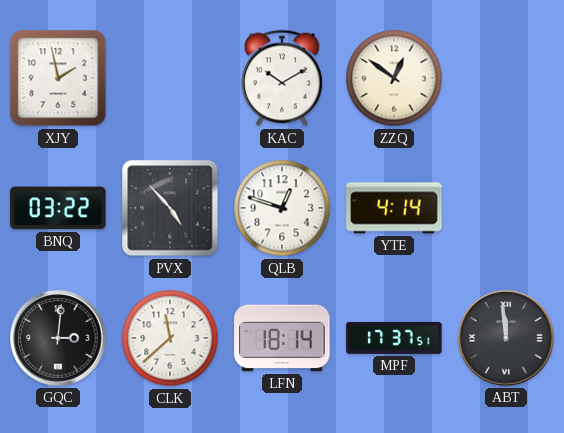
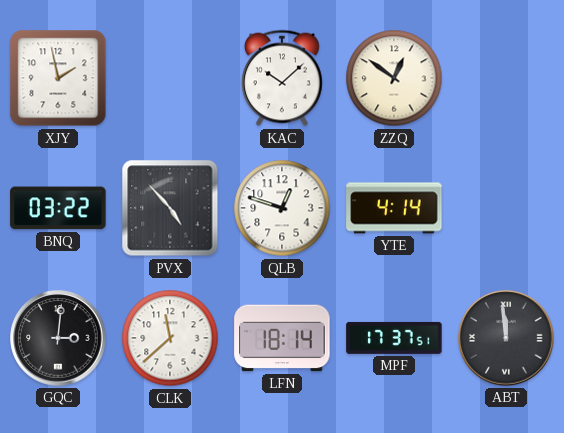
KAC: 10:10 -> 10:08
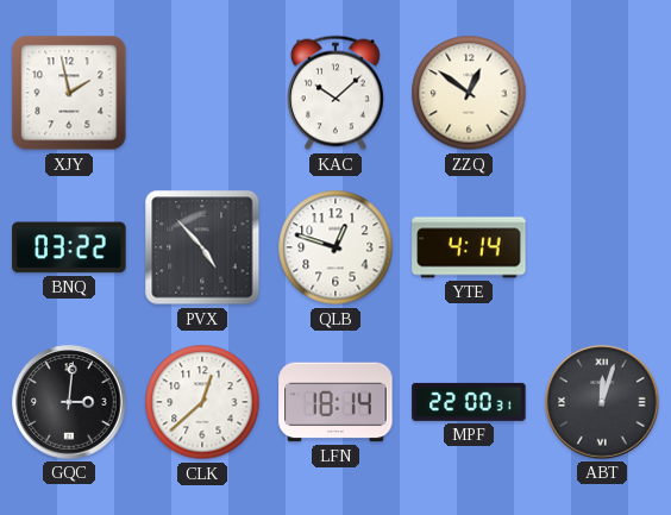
CLK: 11:38 -> 12:38
MPF: 17:37 -> 22:00
ABT: 11:59 -> 12:03
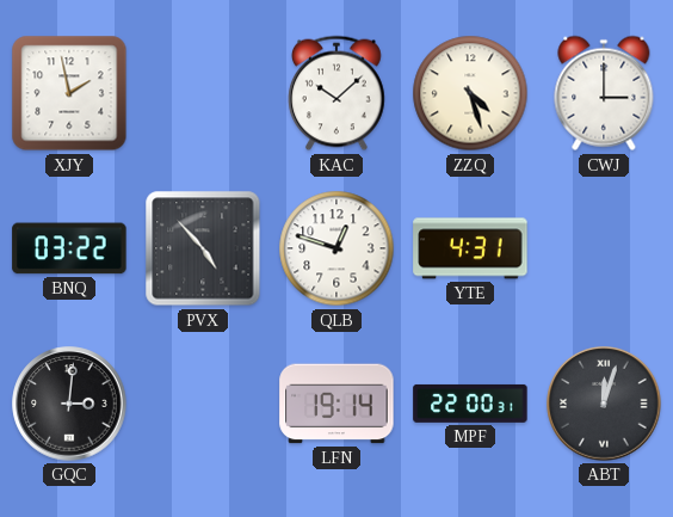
ZZQ: 12:51 -> 4:27
CWJ: none -> 3:00
YTE: 4:14 -> 4:31
CLK: 12:38 -> none
LFN: 18:14 -> 19:14
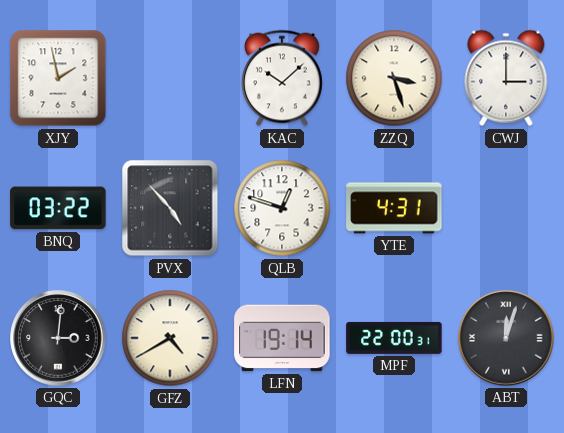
ZZQ: 4:27 -> 3:27
GFZ: none -> 4:40
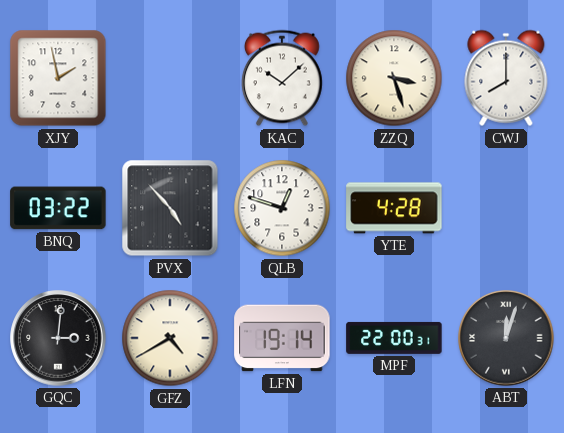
CWJ: 3:00 -> 8:00
YTE: 4:31 -> 4:28
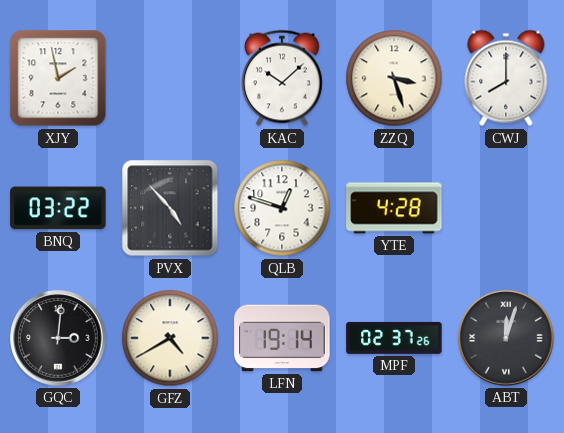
MPF: 22:00 -> 02:37
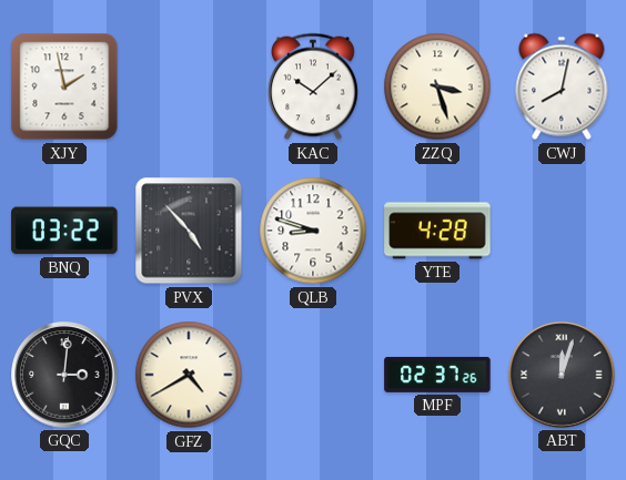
CWJ: 8:00 -> 8:02
QLB: 12:48 -> 8:48
LFN: 19:14 -> none
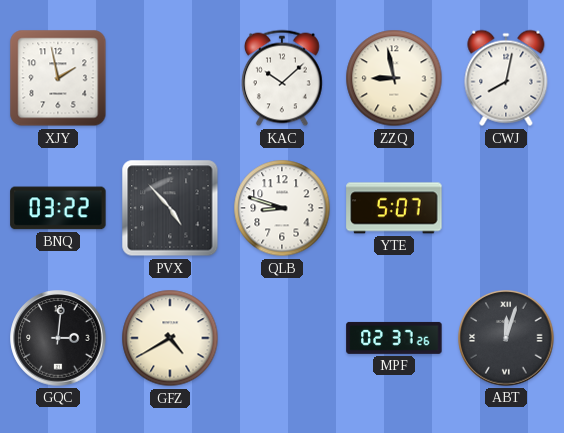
ZZQ: 3:27 -> 8:58
YTE: 4:28 -> 5:07
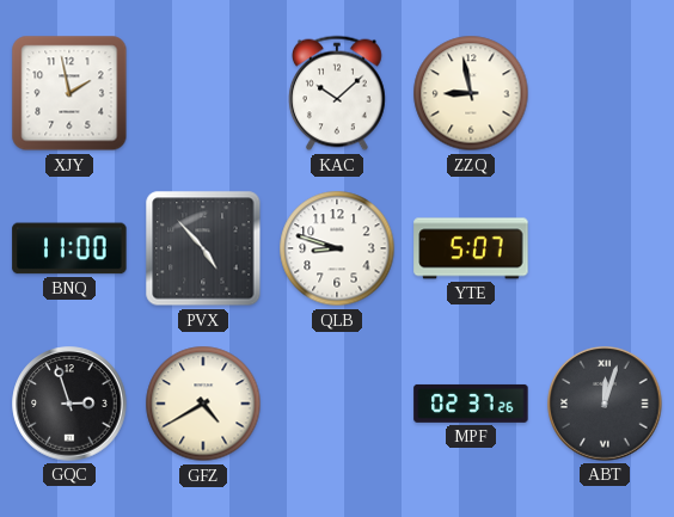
CWJ: 8:02 -> none
BNQ: 03:22 -> 11:00
GQC: 3:01 -> 2:57
